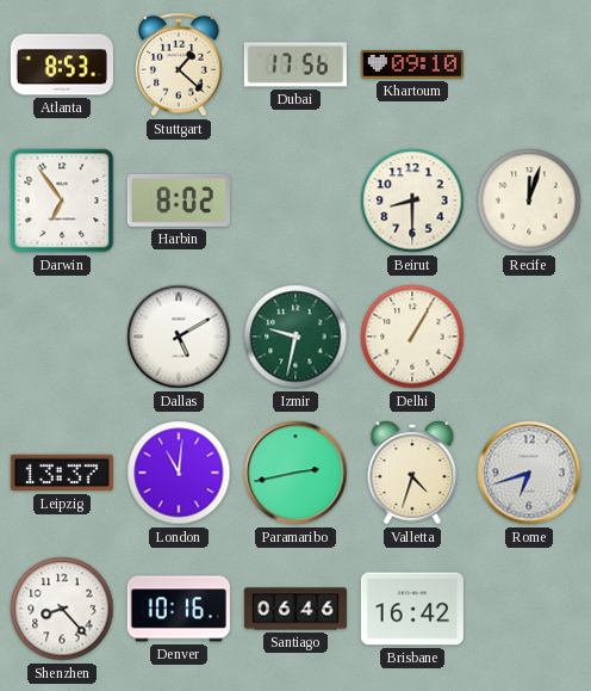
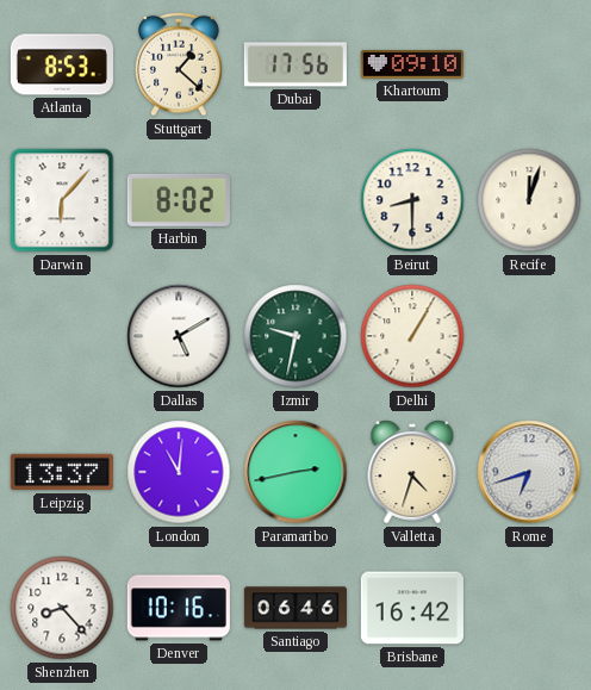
Darwin: 6:54 -> 6:07
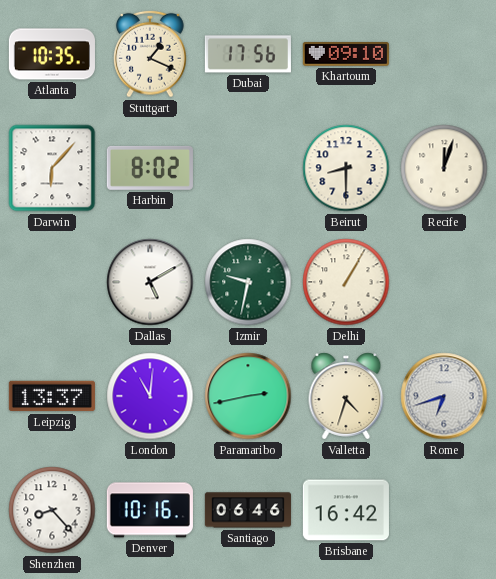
Atlanta: 8:53 -> 10:35
Stuttgart: 1:22 -> 1:19
